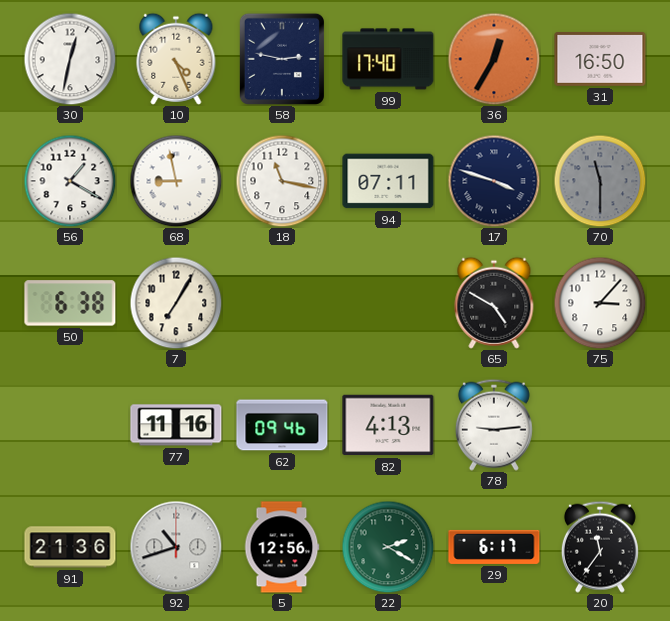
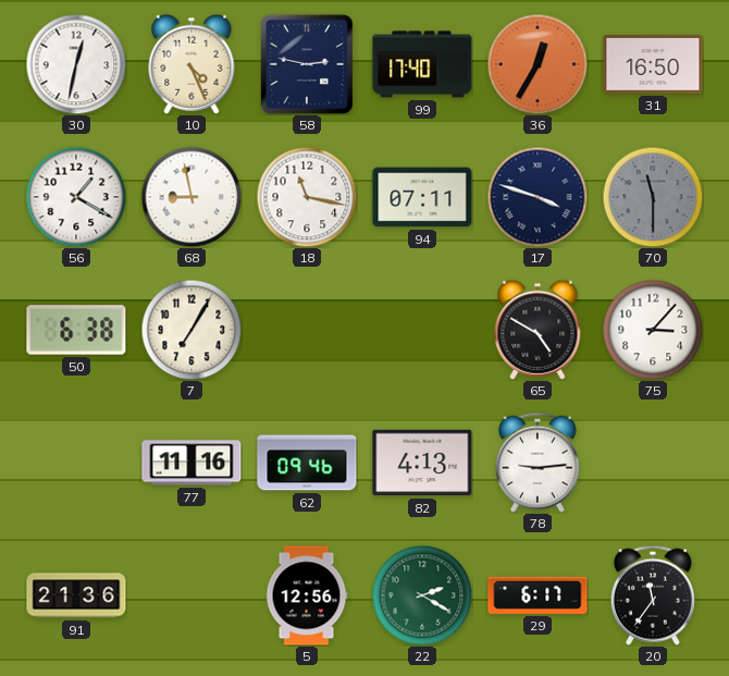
92: 10:42 -> none
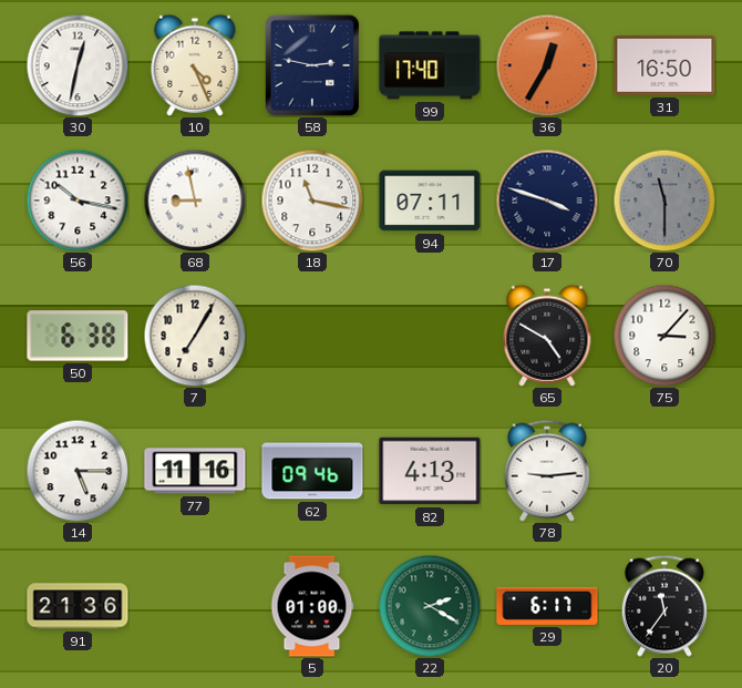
56: 1:20 -> 10:17
14: none -> 5:15
5: 12:56 -> 01:00
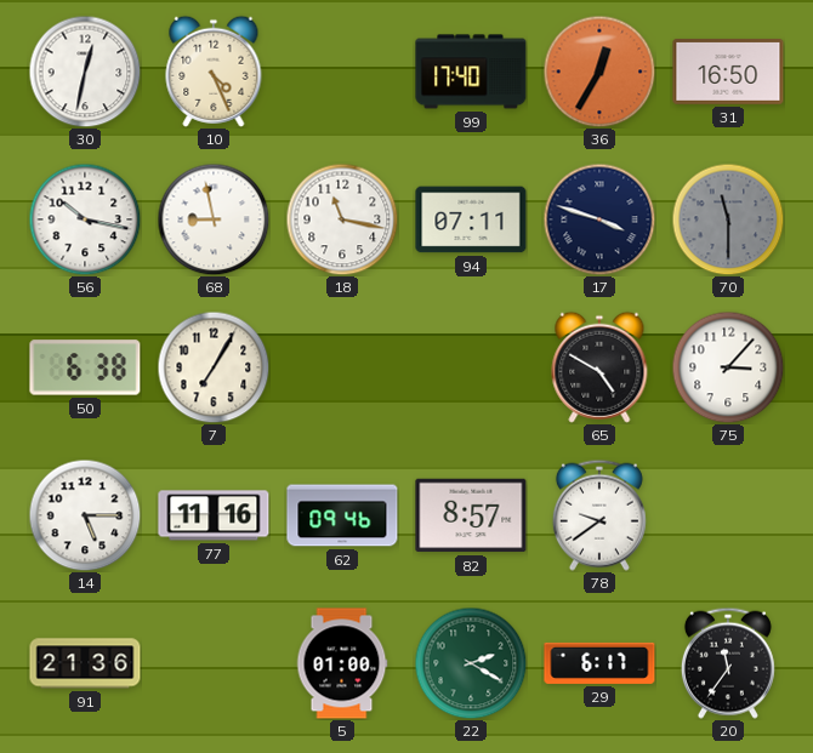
58: 2:47 -> none
82: 4:13 -> 8:57
78: 9:14 -> 9:39
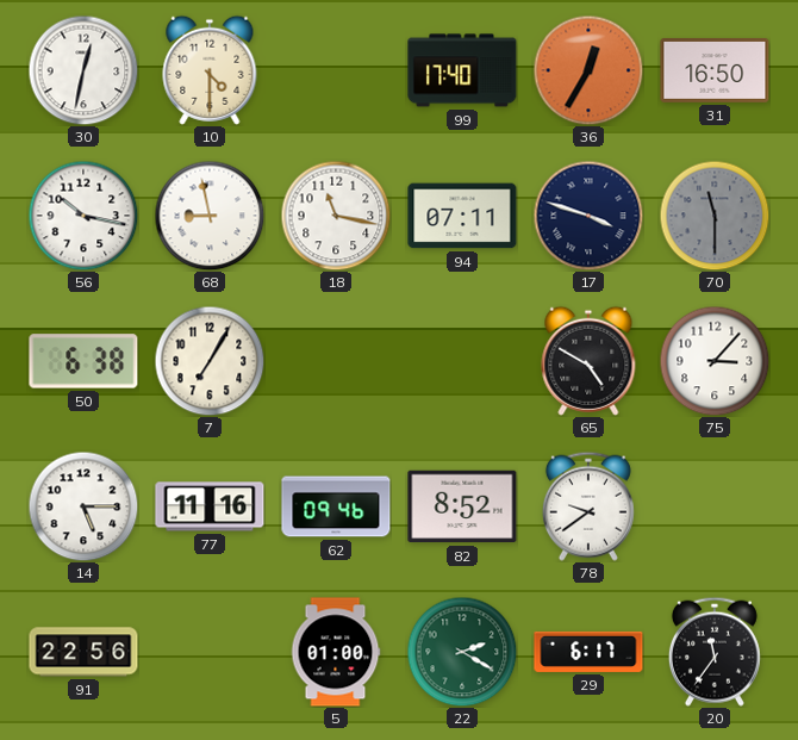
10: 4:26 -> 4:30
82: 8:57 -> 8:52
91: 21:36 -> 22:56
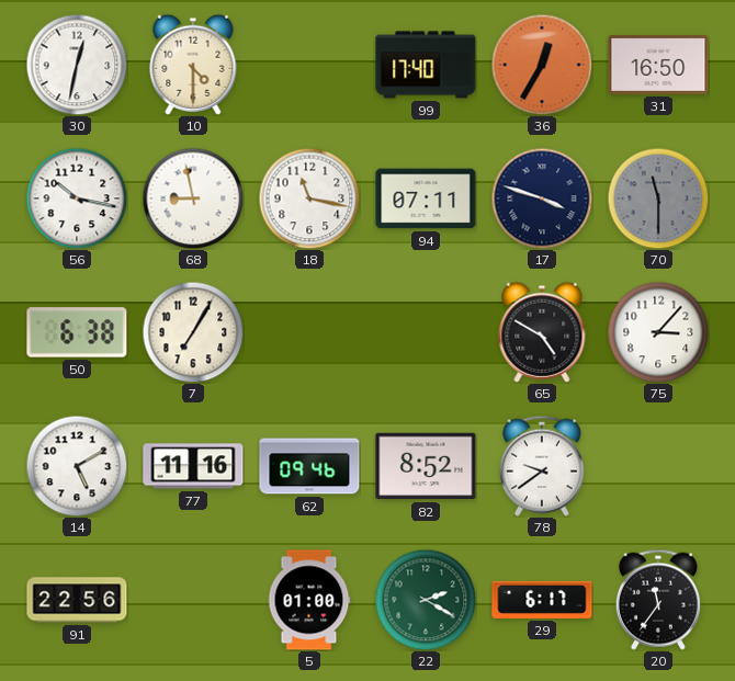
14: 5:15 -> 5:10
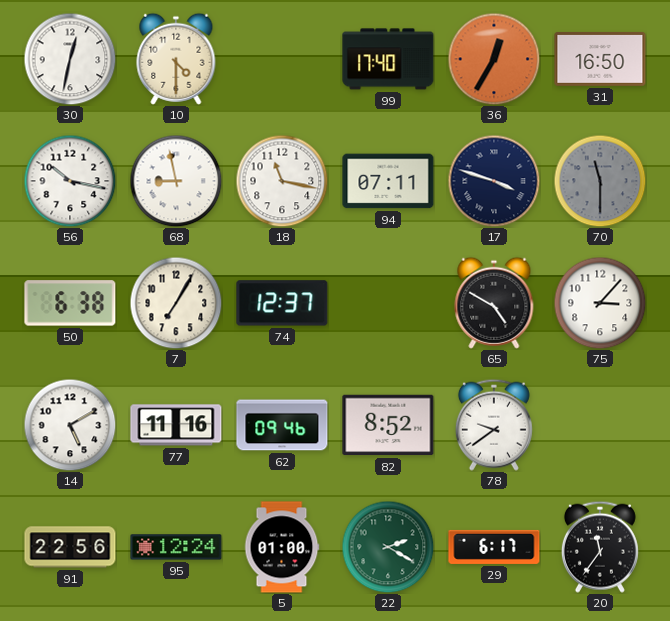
74: none -> 12:37
95: none -> 12:24
